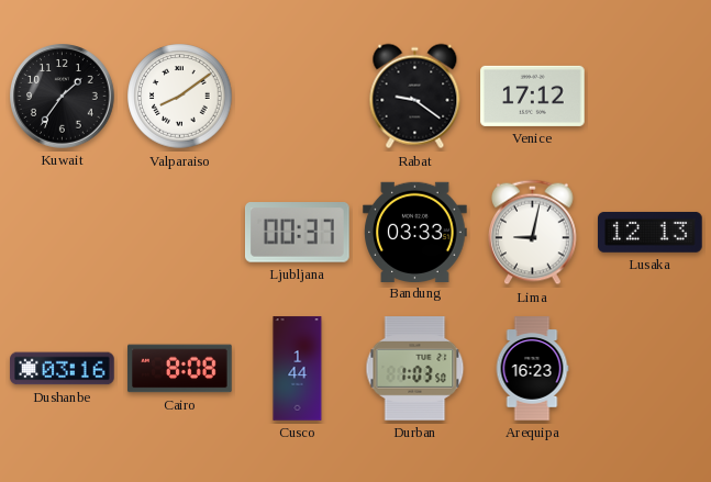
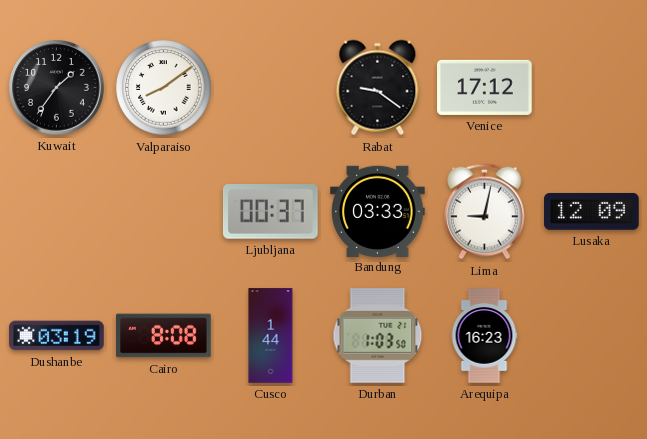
Lusaka: 12:13 -> 12:09
Dushanbe: 03:16 -> 03:19
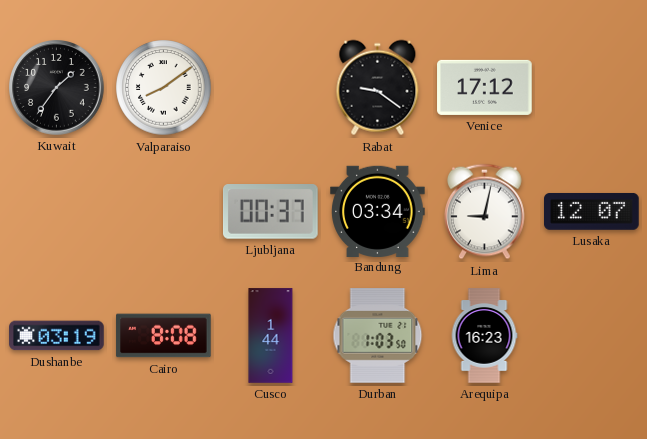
Bandung: 03:33 -> 03:34
Lusaka: 12:09 -> 12:07
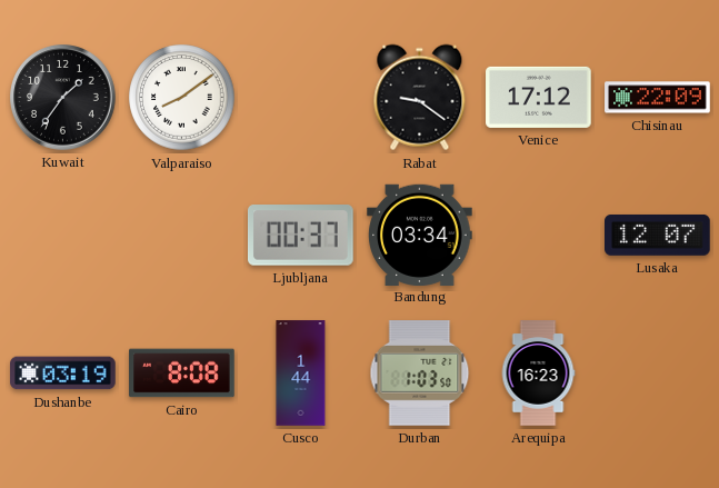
Chisinau: none -> 22:09
Lima: 9:02 -> none
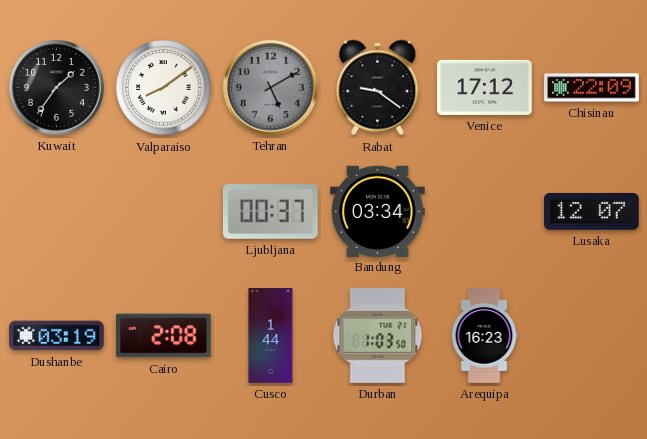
Tehran: none -> 5:10
Cairo: 8:08 -> 2:08
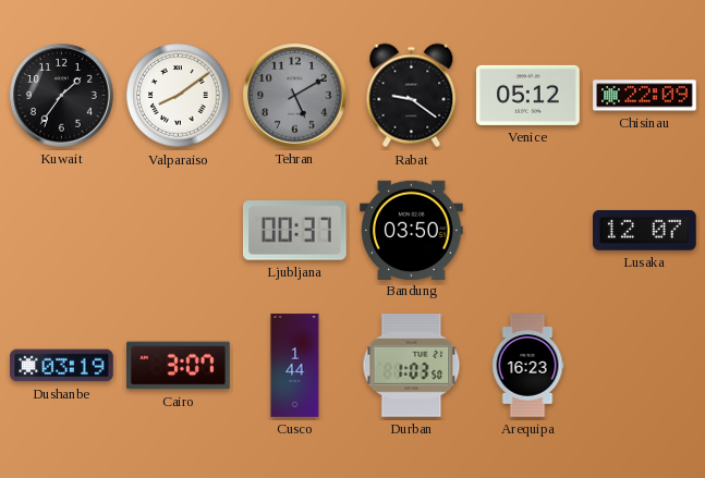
Venice: 17:12 -> 05:12
Bandung: 03:34 -> 03:50
Cairo: 2:08 -> 3:07
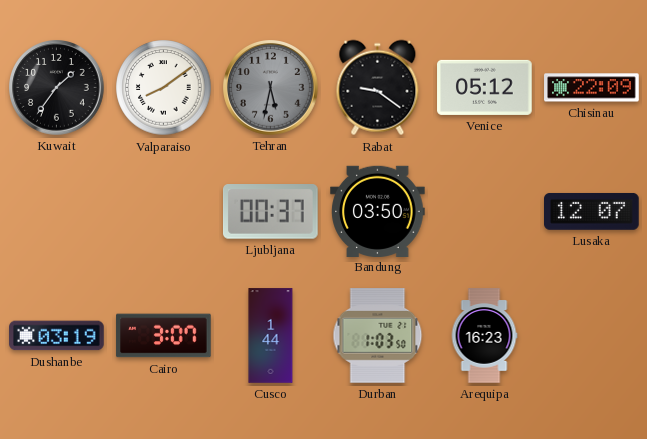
Tehran: 5:10 -> 5:32
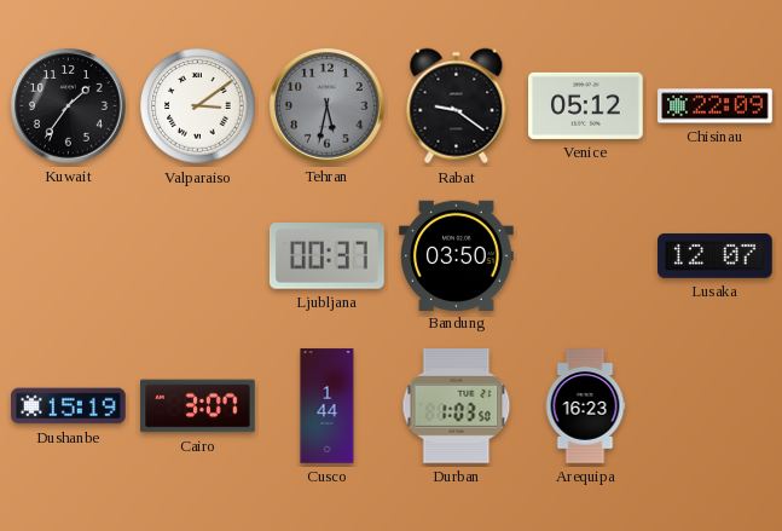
Valparaiso: 8:09 -> 3:09
Dushanbe: 03:19 -> 15:19
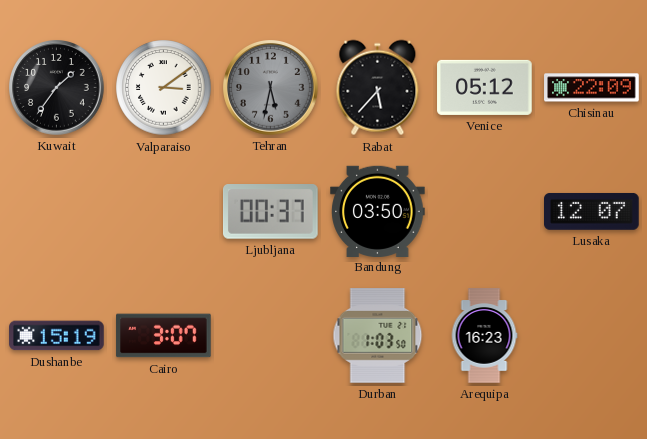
Rabat: 9:21 -> 5:37
Cusco: 1:44 -> none
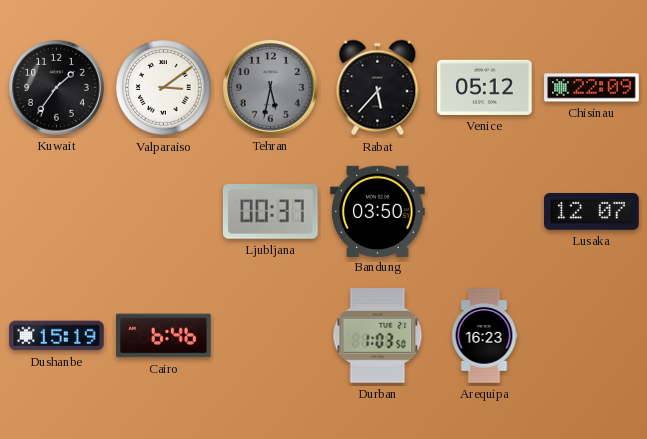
Cairo: 3:07 -> 6:46
